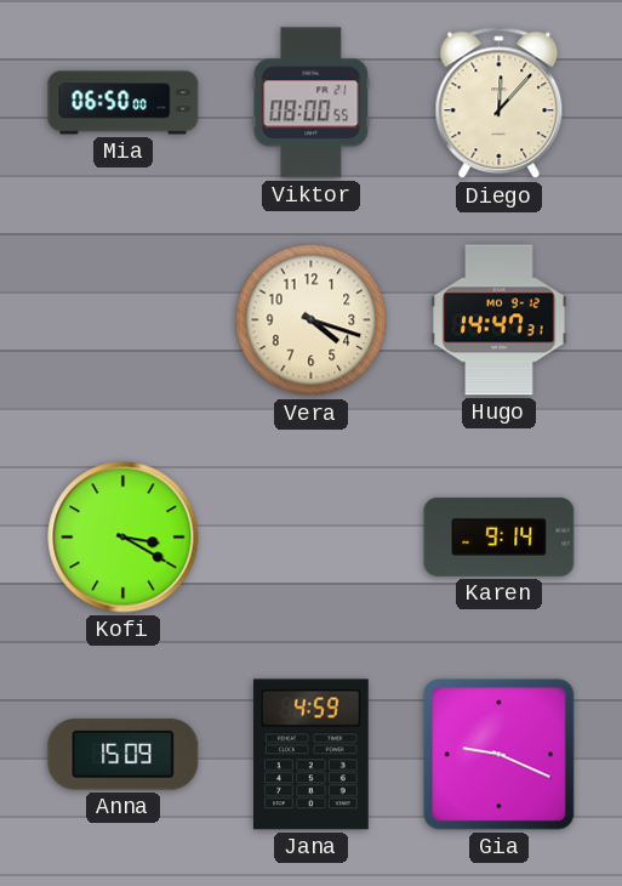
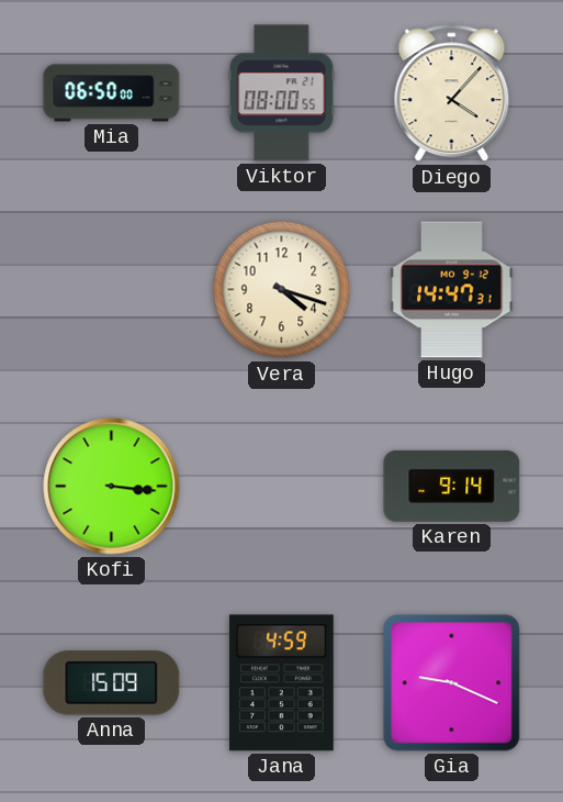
Diego: 12:07 -> 4:07
Kofi: 3:20 -> 3:16
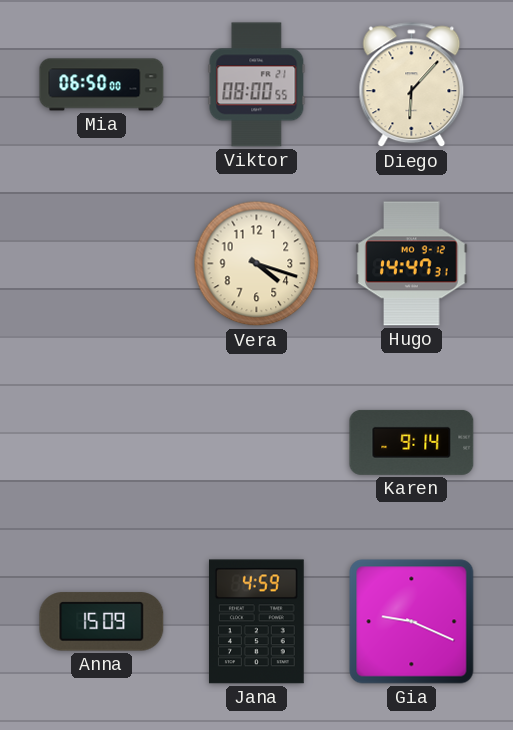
Diego: 4:07 -> 6:07
Kofi: 3:16 -> none
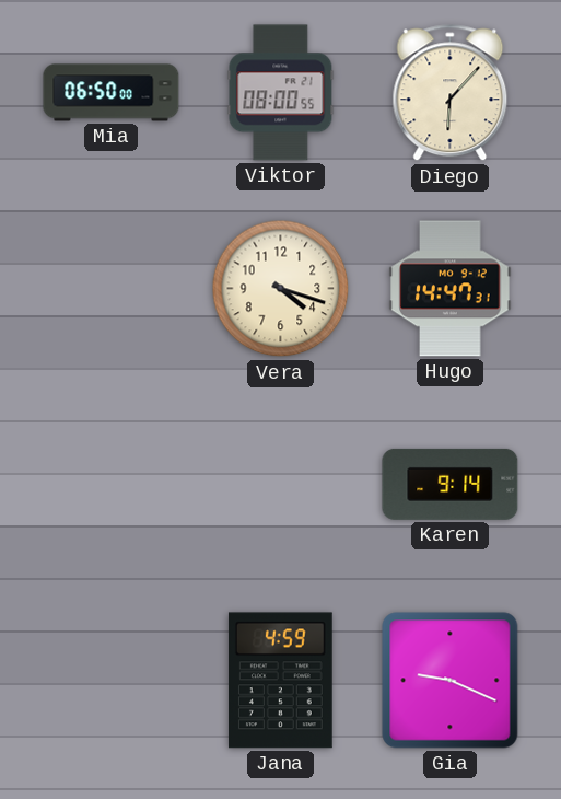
Anna: 15:09 -> none
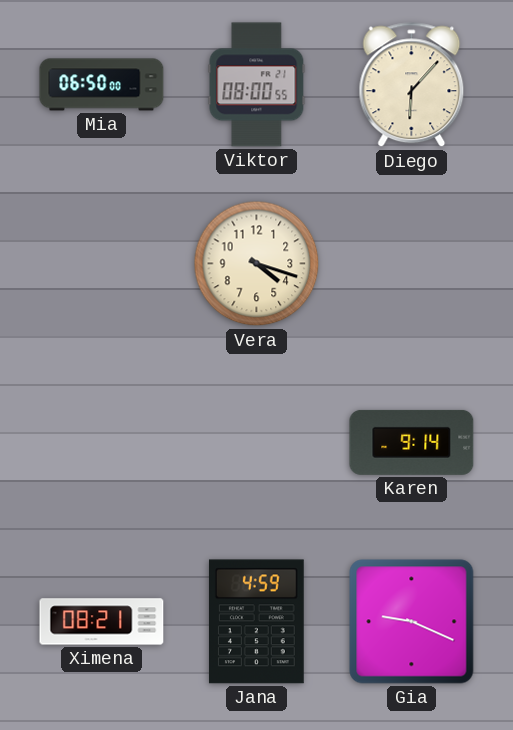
Hugo: 14:47 -> none
Ximena: none -> 08:21
